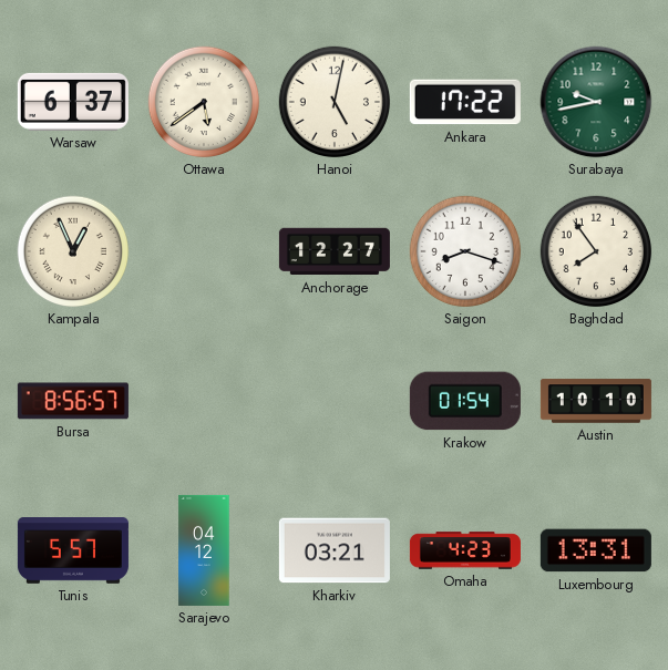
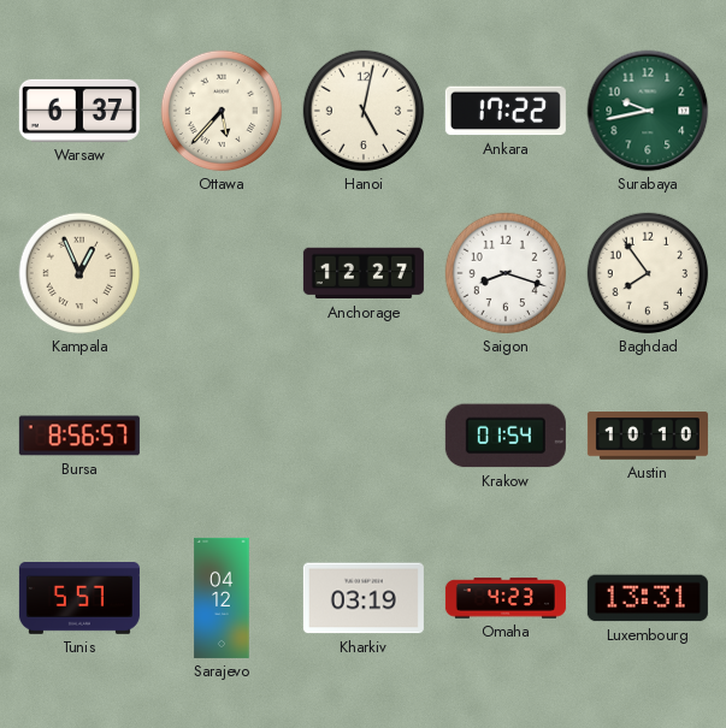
Ottawa: 5:39 -> 5:37
Kharkiv: 03:21 -> 03:19
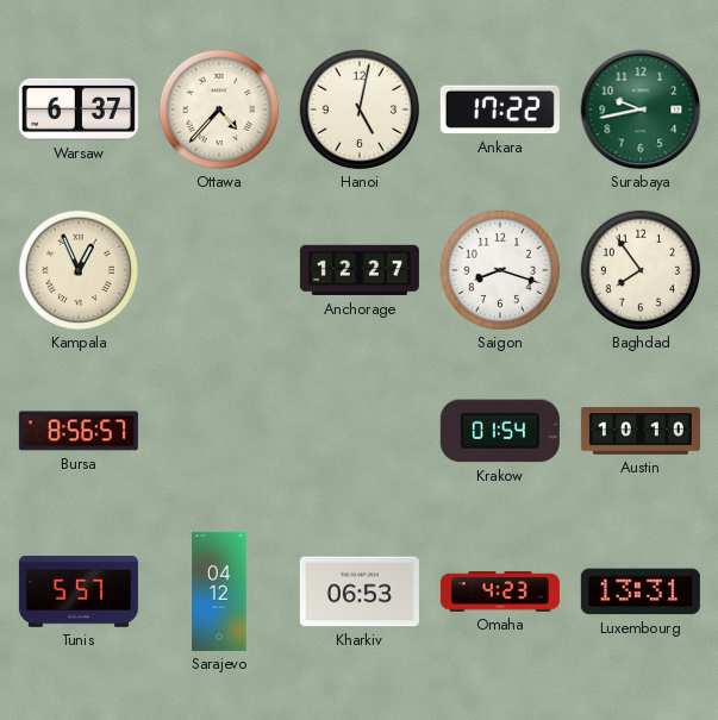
Ottawa: 5:37 -> 4:37
Kharkiv: 03:19 -> 06:53
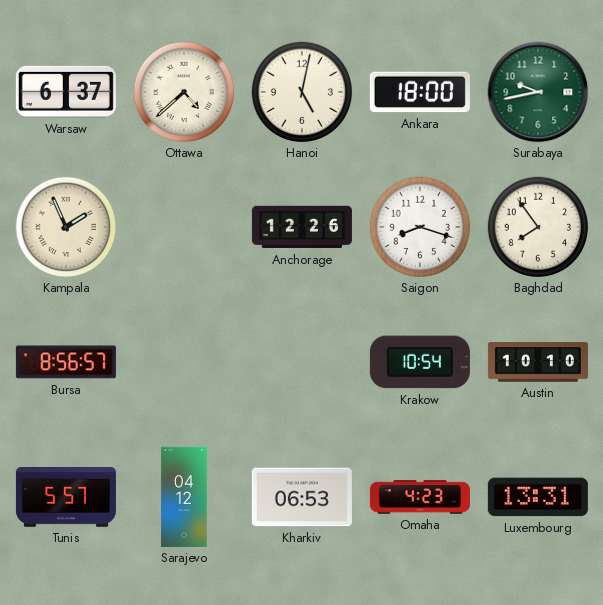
Ottawa: 4:37 -> 4:38
Ankara: 17:22 -> 18:00
Kampala: 12:56 -> 1:56
Anchorage: 12:27 -> 12:26
Krakow: 01:54 -> 10:54
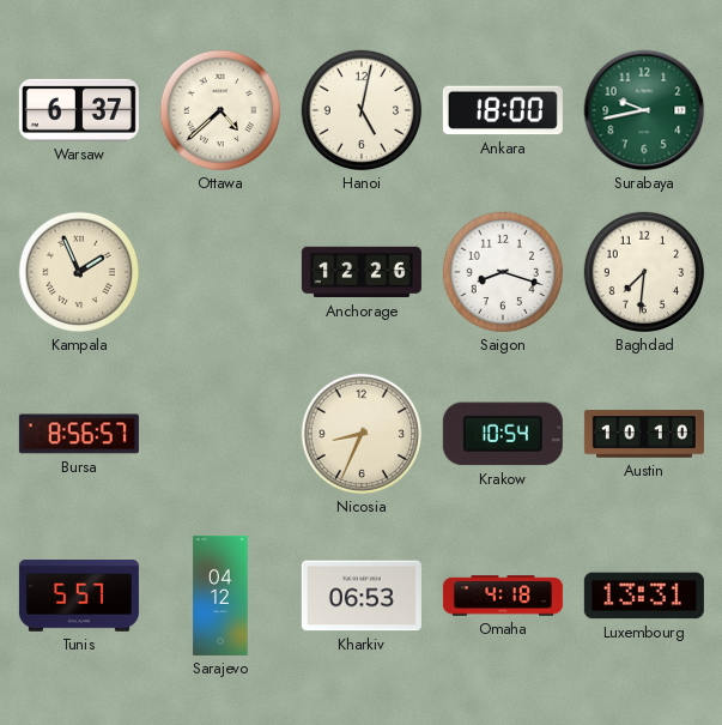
Baghdad: 7:54 -> 7:31
Nicosia: none -> 8:34
Omaha: 4:23 -> 4:18
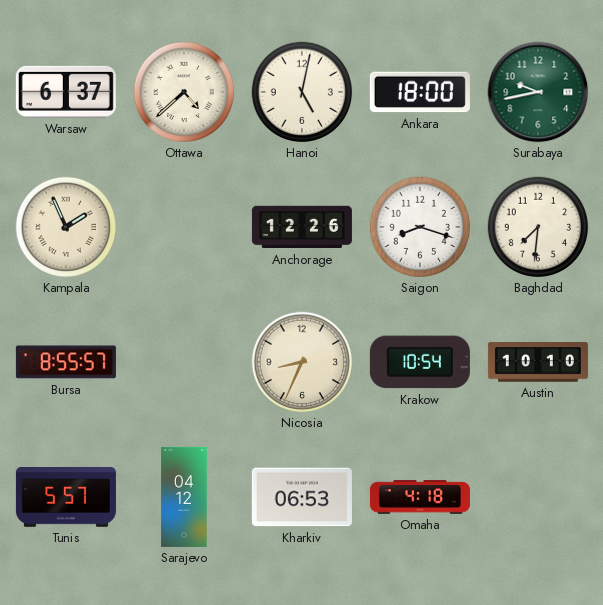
Bursa: 8:56 -> 8:55
Luxembourg: 13:31 -> none
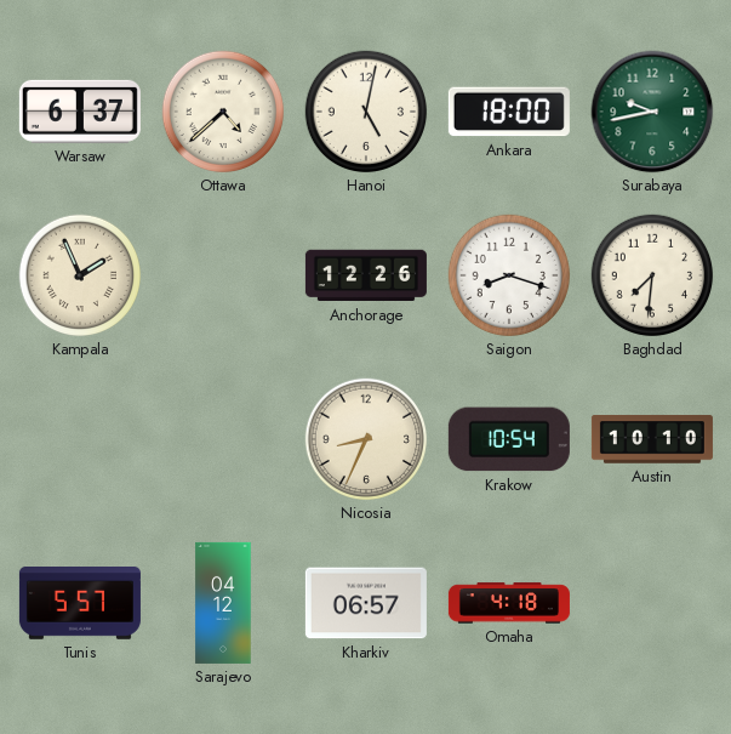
Bursa: 8:55 -> none
Kharkiv: 06:53 -> 06:57
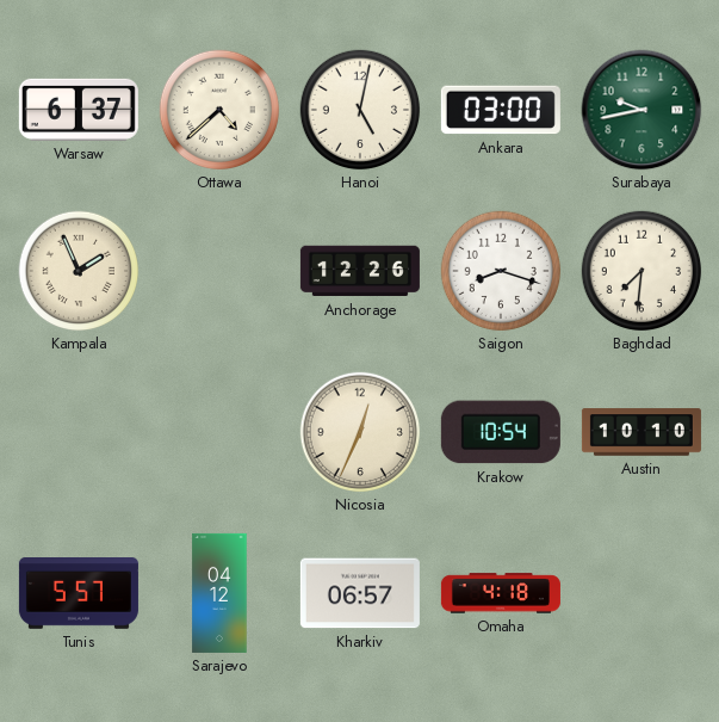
Ankara: 18:00 -> 03:00
Nicosia: 8:34 -> 12:34
